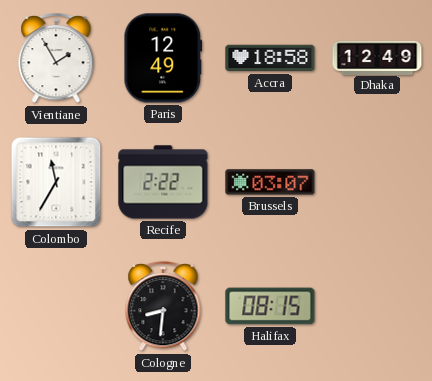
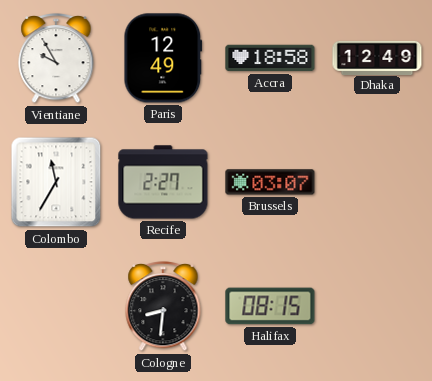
Vientiane: 1:55 -> 9:55
Recife: 2:22 -> 2:27
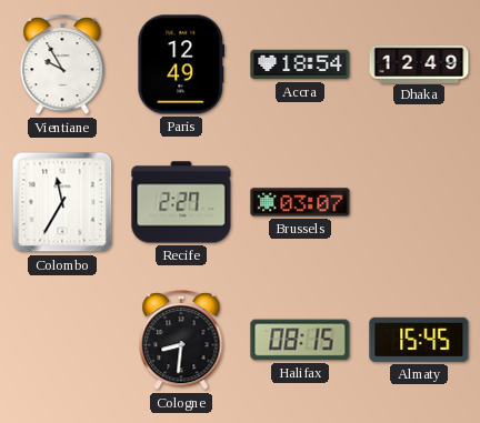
Accra: 18:58 -> 18:54
Almaty: none -> 15:45
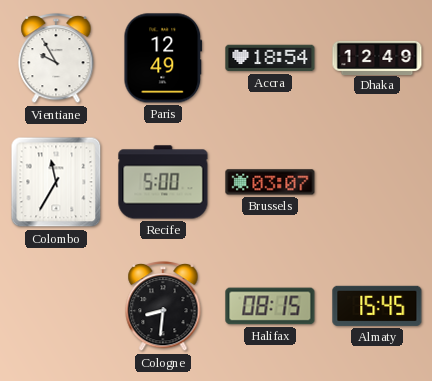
Recife: 2:27 -> 5:00
